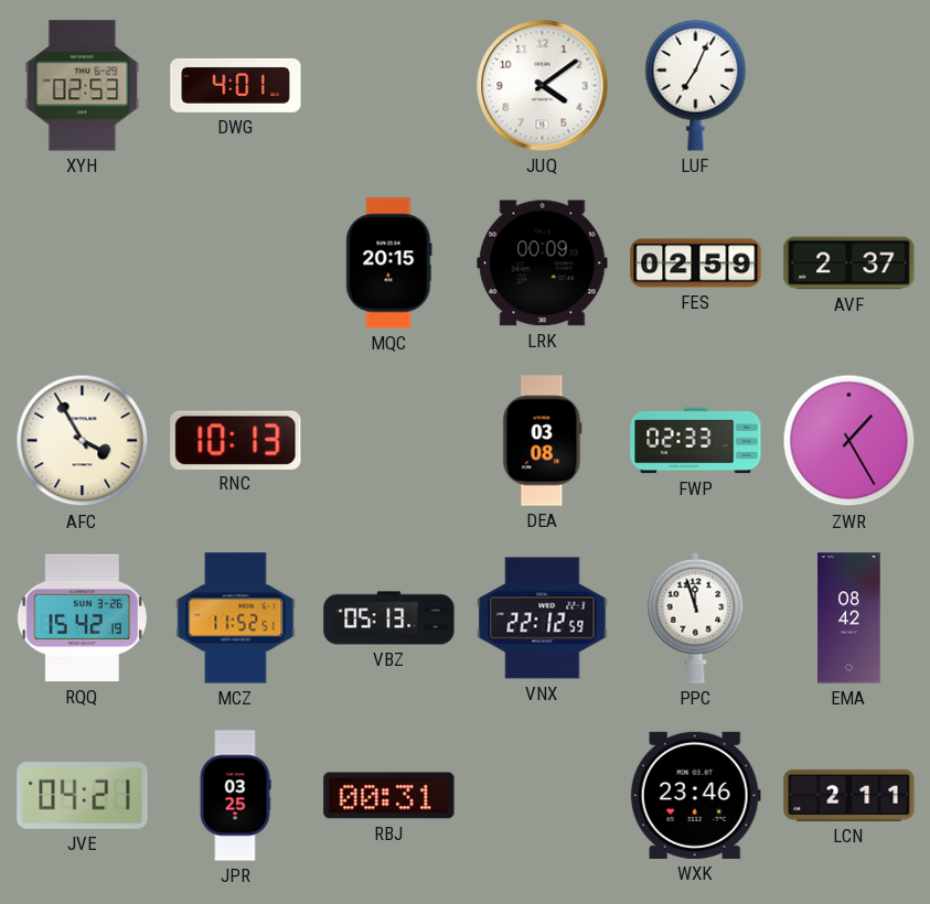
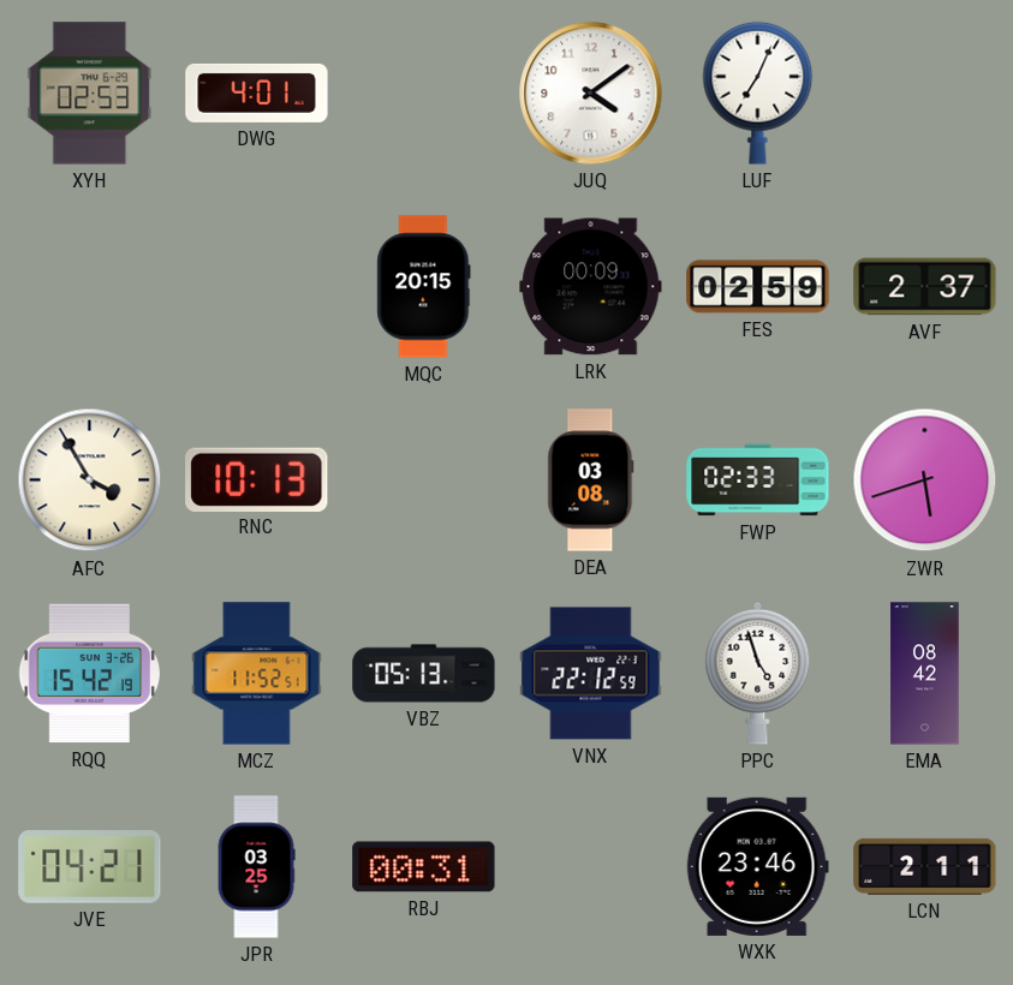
ZWR: 1:25 -> 5:42
PPC: 11:57 -> 4:57
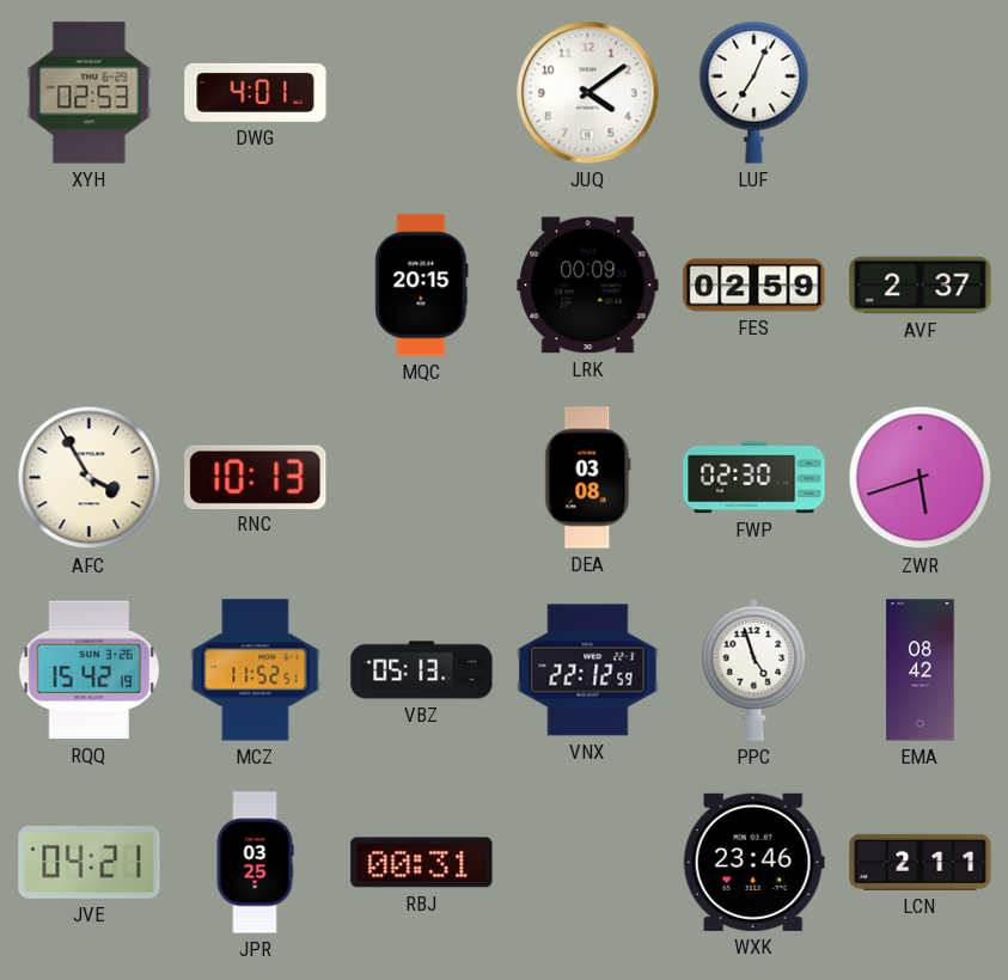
FWP: 02:33 -> 02:30
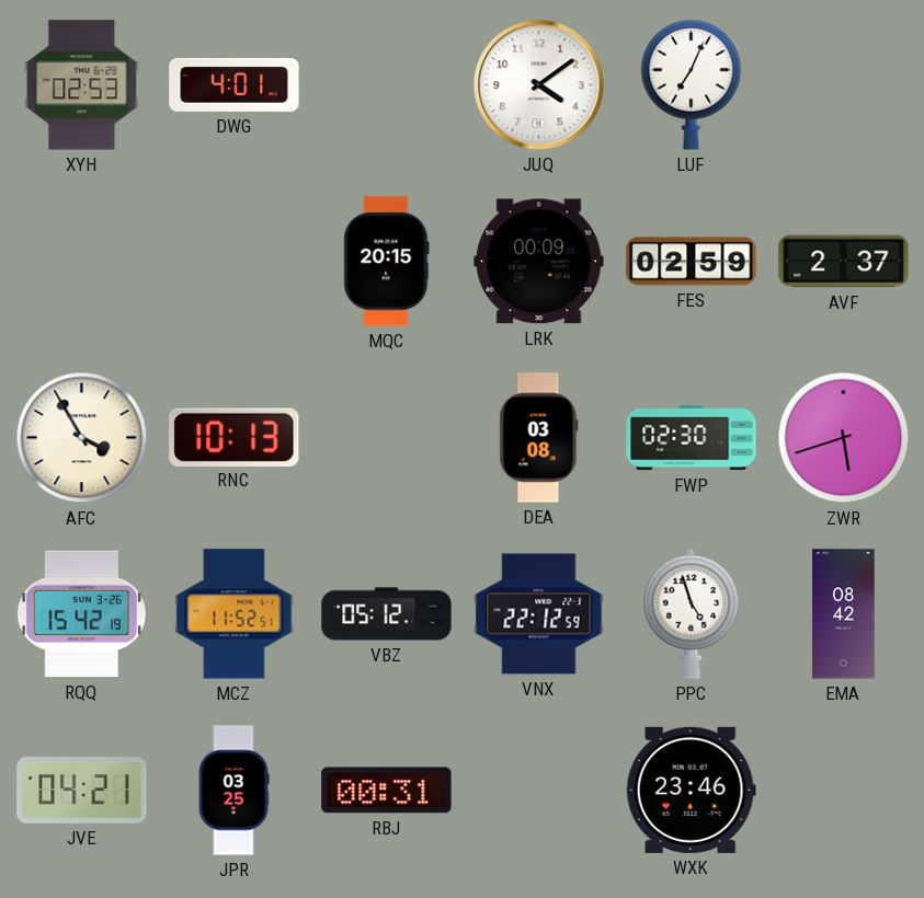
VBZ: 05:13 -> 05:12
LCN: 2:11 -> none
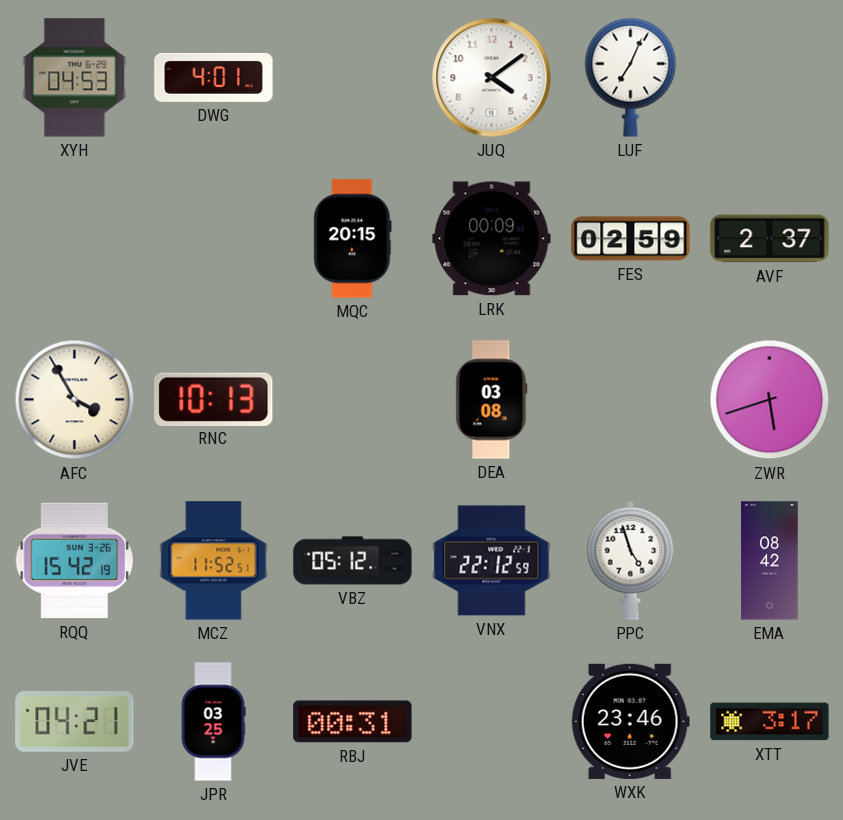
XYH: 02:53 -> 04:53
FWP: 02:30 -> none
XTT: none -> 3:17
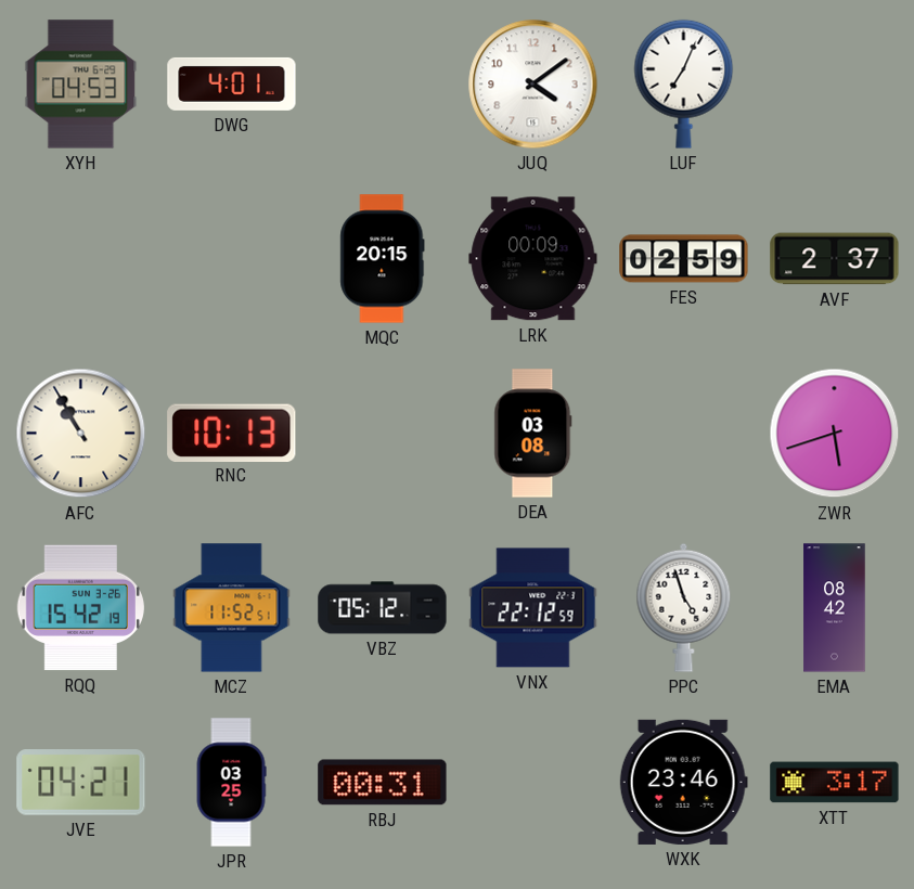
AFC: 3:55 -> 10:55
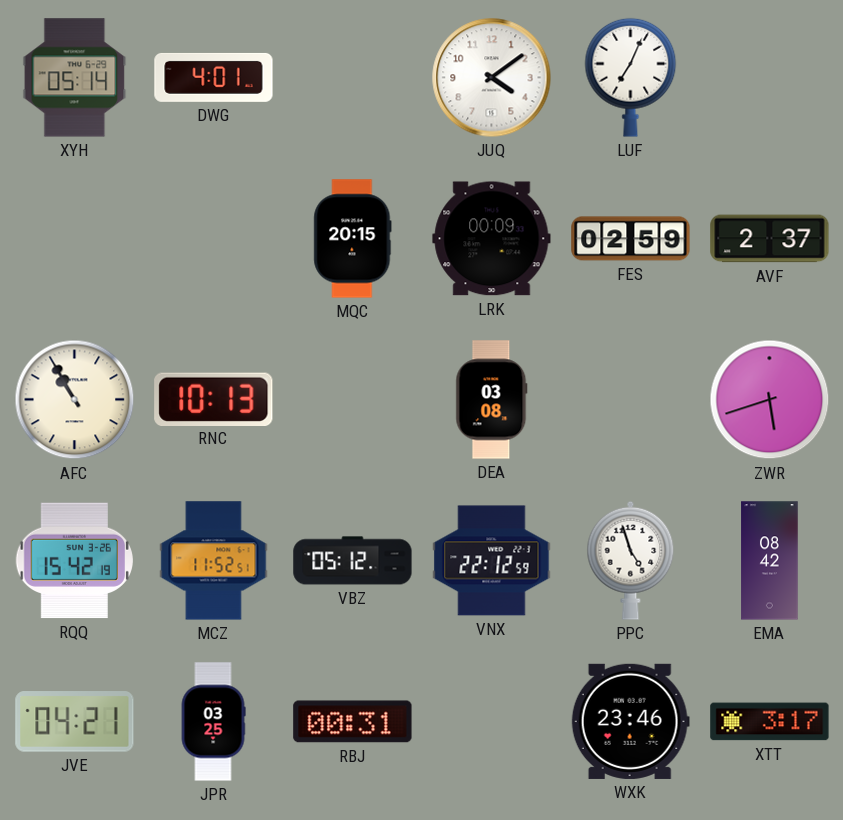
XYH: 04:53 -> 05:14
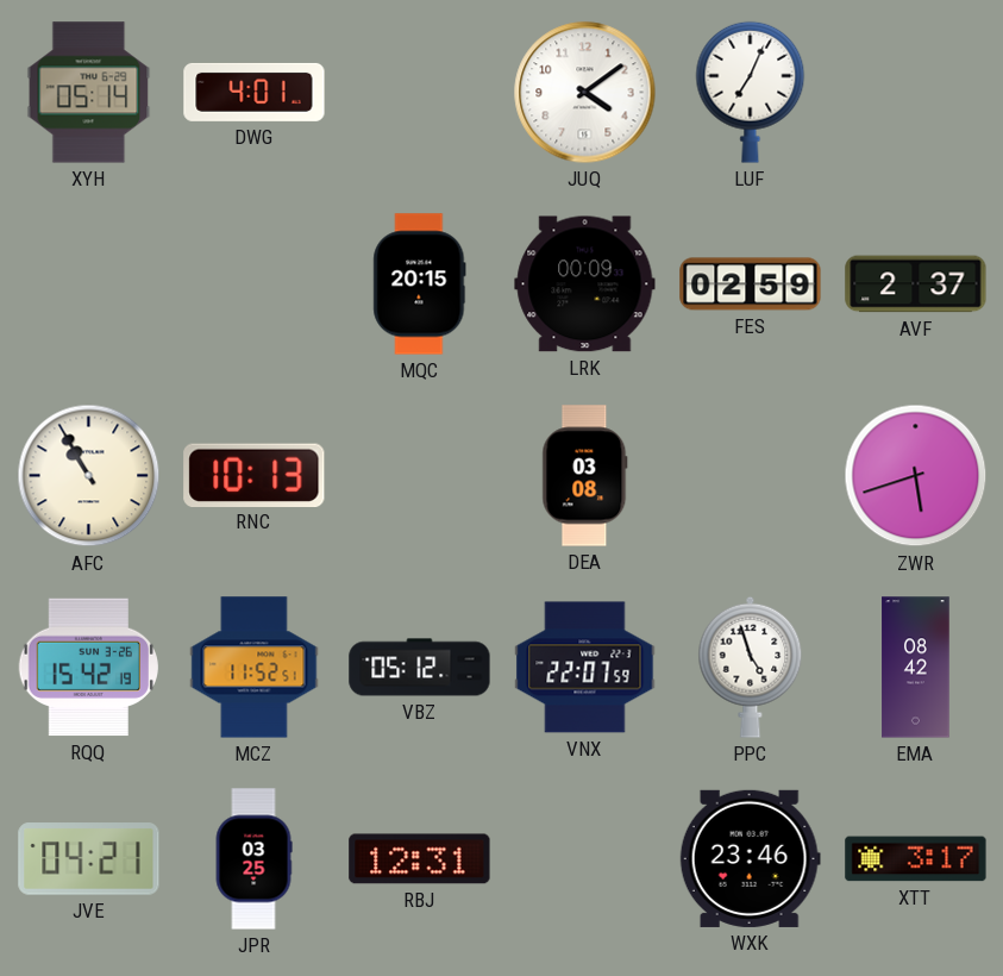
VNX: 22:12 -> 22:07
RBJ: 00:31 -> 12:31
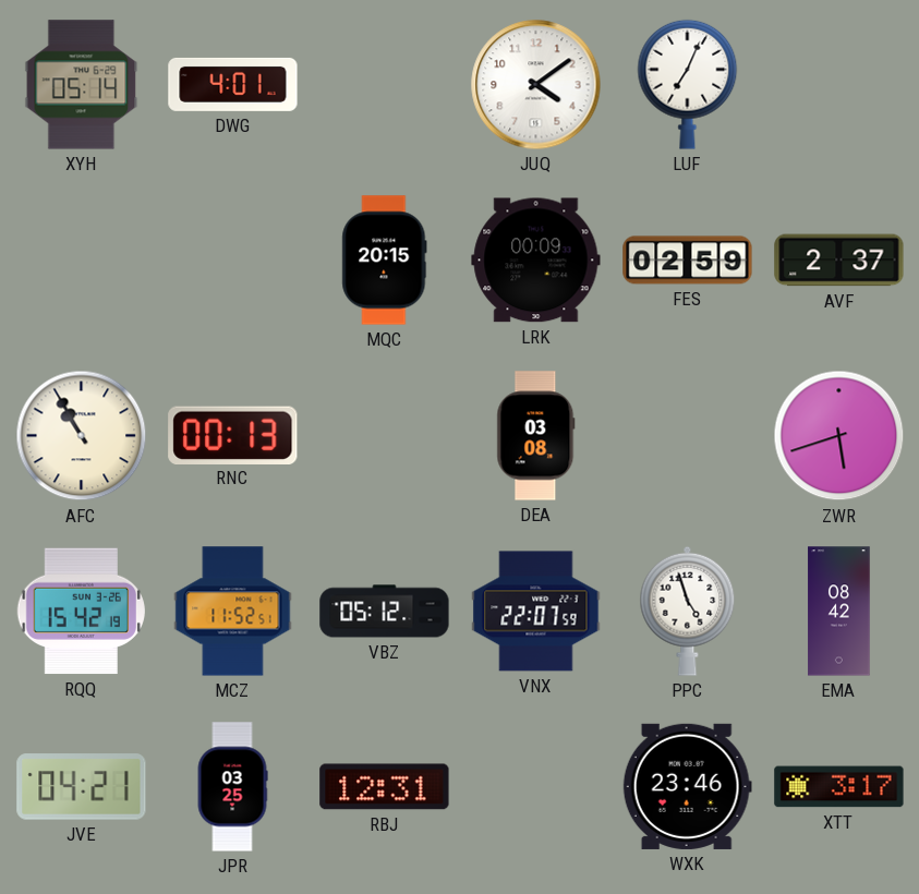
RNC: 10:13 -> 00:13
